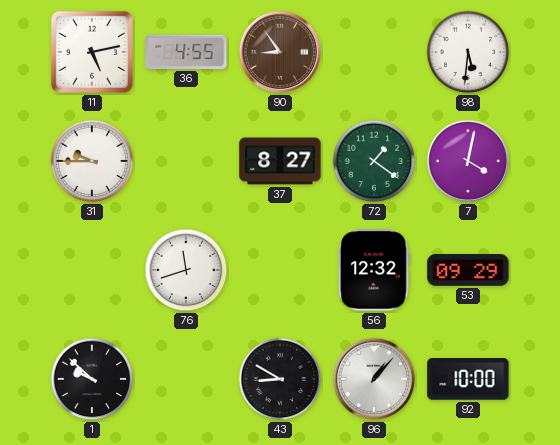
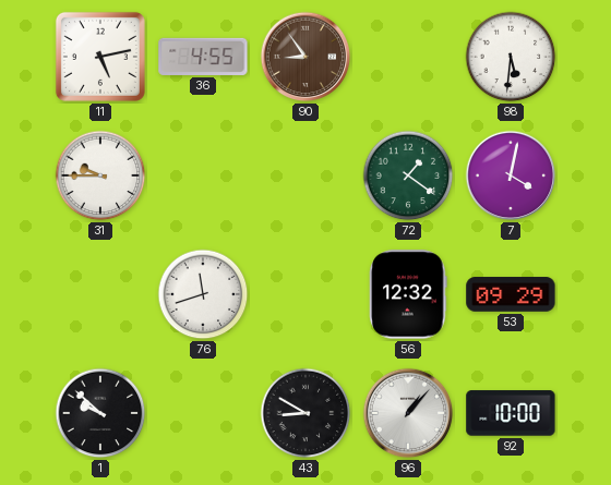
37: 8:27 -> none
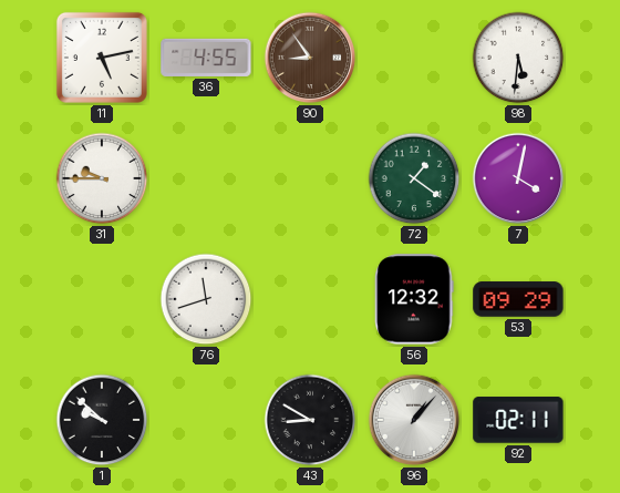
92: 10:00 -> 02:11
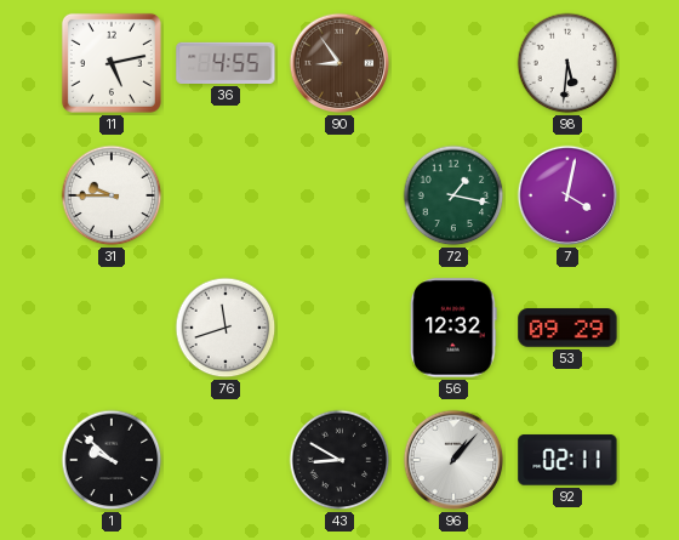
72: 1:21 -> 1:17
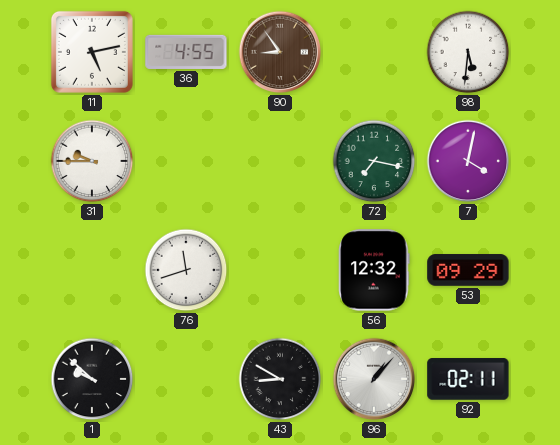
72: 1:17 -> 7:17
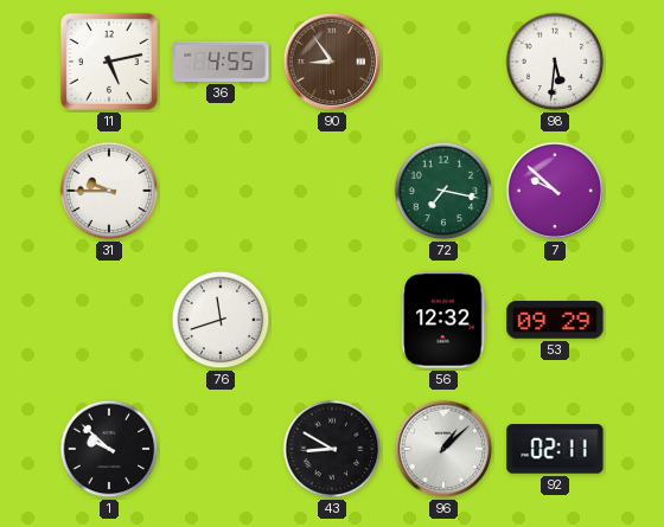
7: 4:02 -> 9:52
96: 1:07 -> 1:08
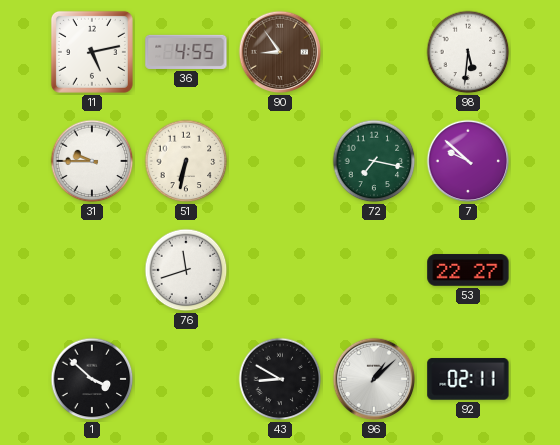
51: none -> 6:32
56: 12:32 -> none
53: 09:29 -> 22:27
1: 9:52 -> 3:52
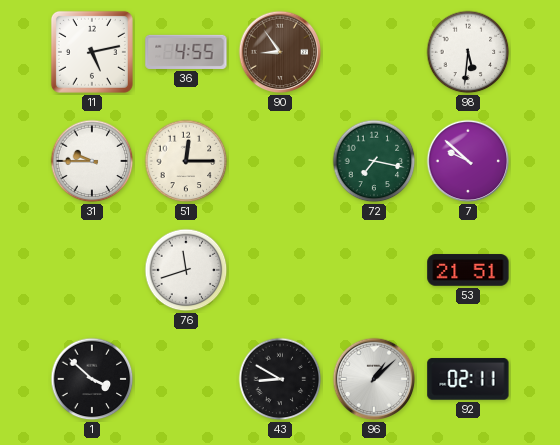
51: 6:32 -> 12:15
53: 22:27 -> 21:51
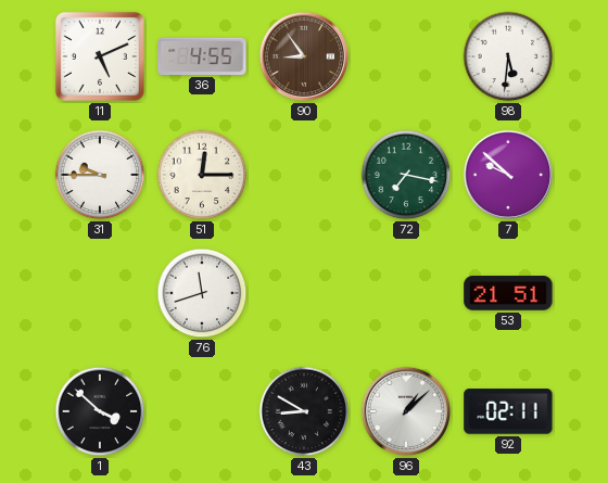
11: 5:13 -> 5:11
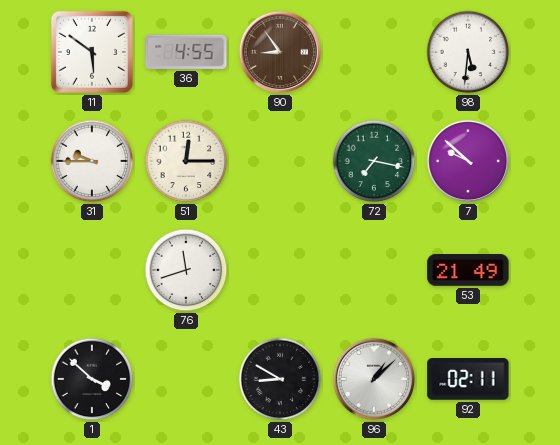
11: 5:11 -> 5:51
53: 21:51 -> 21:49
